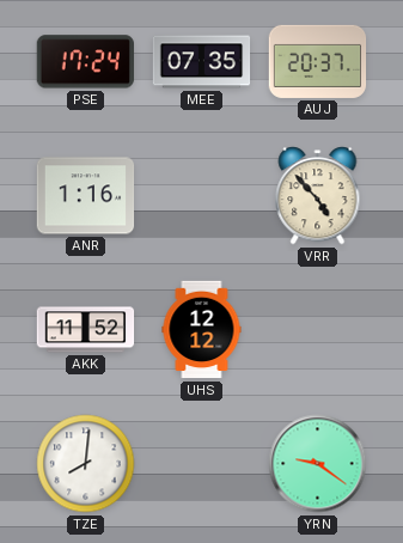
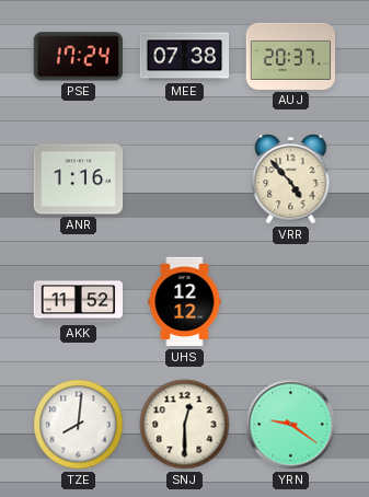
MEE: 07:35 -> 07:38
SNJ: none -> 12:30
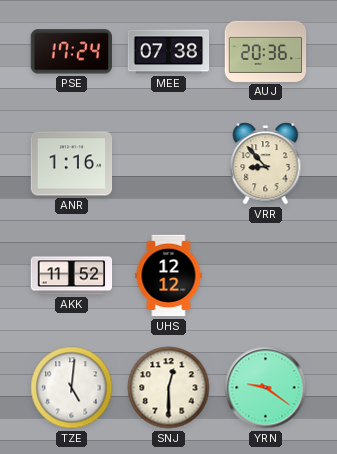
AUJ: 20:37 -> 20:36
VRR: 4:53 -> 8:53
TZE: 8:01 -> 5:01
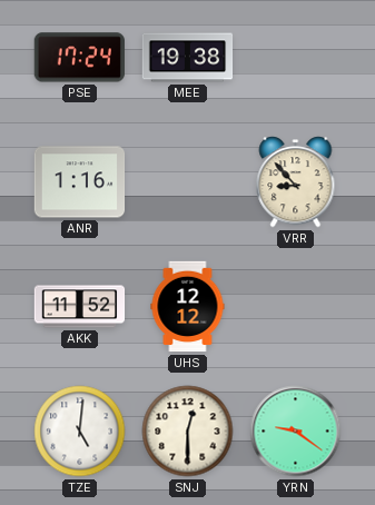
MEE: 07:38 -> 19:38
AUJ: 20:36 -> none
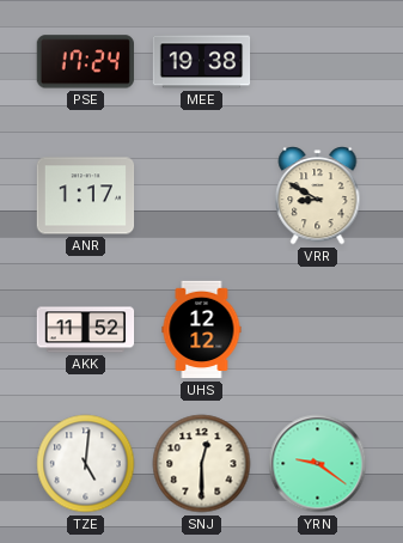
ANR: 1:16 -> 1:17
VRR: 8:53 -> 8:50
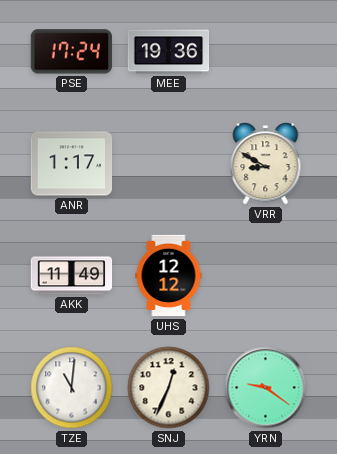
MEE: 19:38 -> 19:36
AKK: 11:52 -> 11:49
TZE: 5:01 -> 11:01
SNJ: 12:30 -> 12:34
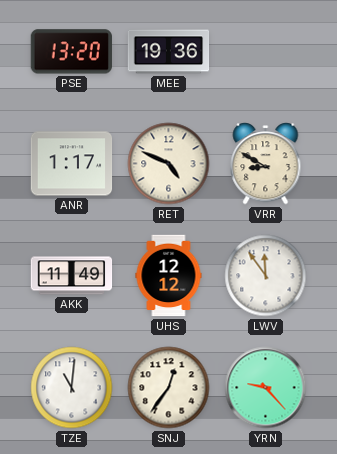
PSE: 17:24 -> 13:20
RET: none -> 4:49
LWV: none -> 11:54
SNJ: 12:34 -> 12:36
YRN: 9:21 -> 9:23
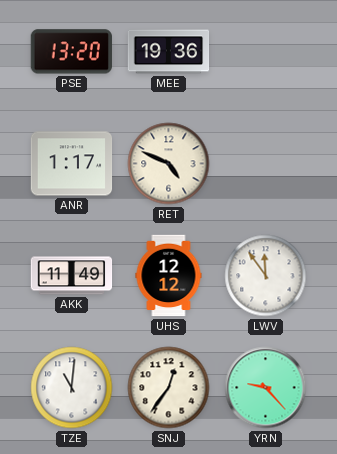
VRR: 8:50 -> none
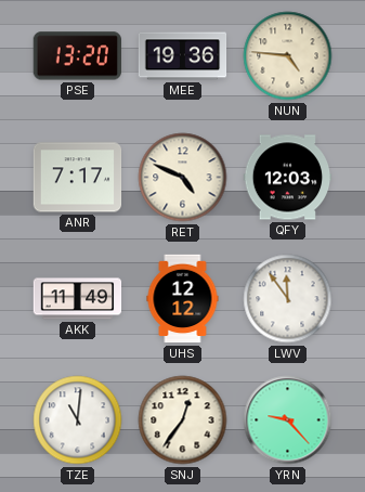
NUN: none -> 4:46
ANR: 1:17 -> 7:17
QFY: none -> 12:03
